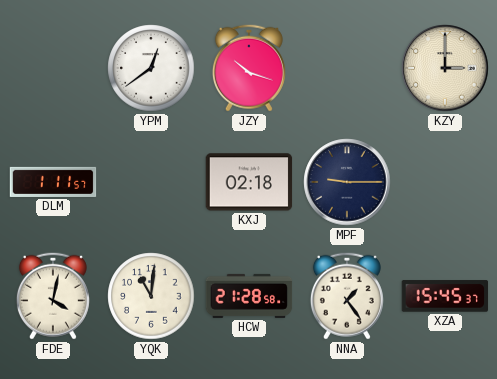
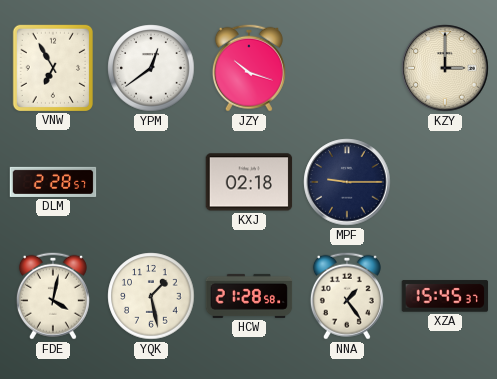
VNW: none -> 6:55
DLM: 1:11 -> 2:28
YQK: 11:01 -> 1:28
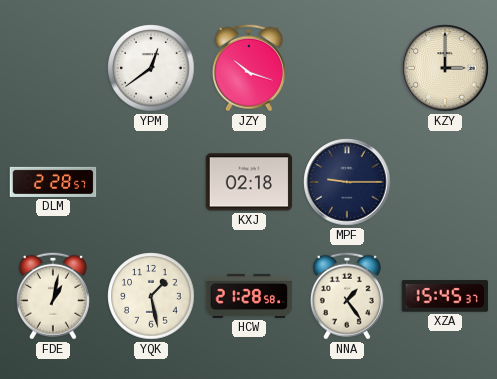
VNW: 6:55 -> none
FDE: 4:02 -> 1:02
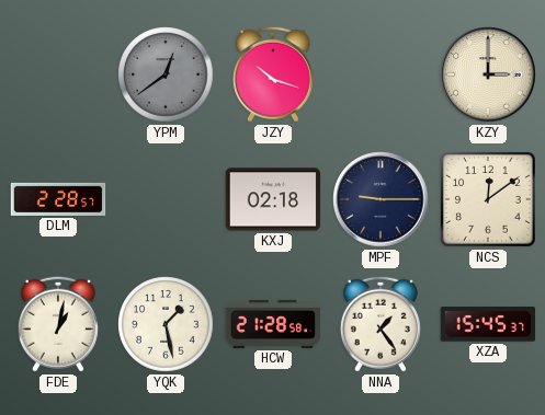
YPM dial: white -> grey
NCS: none -> 12:09
